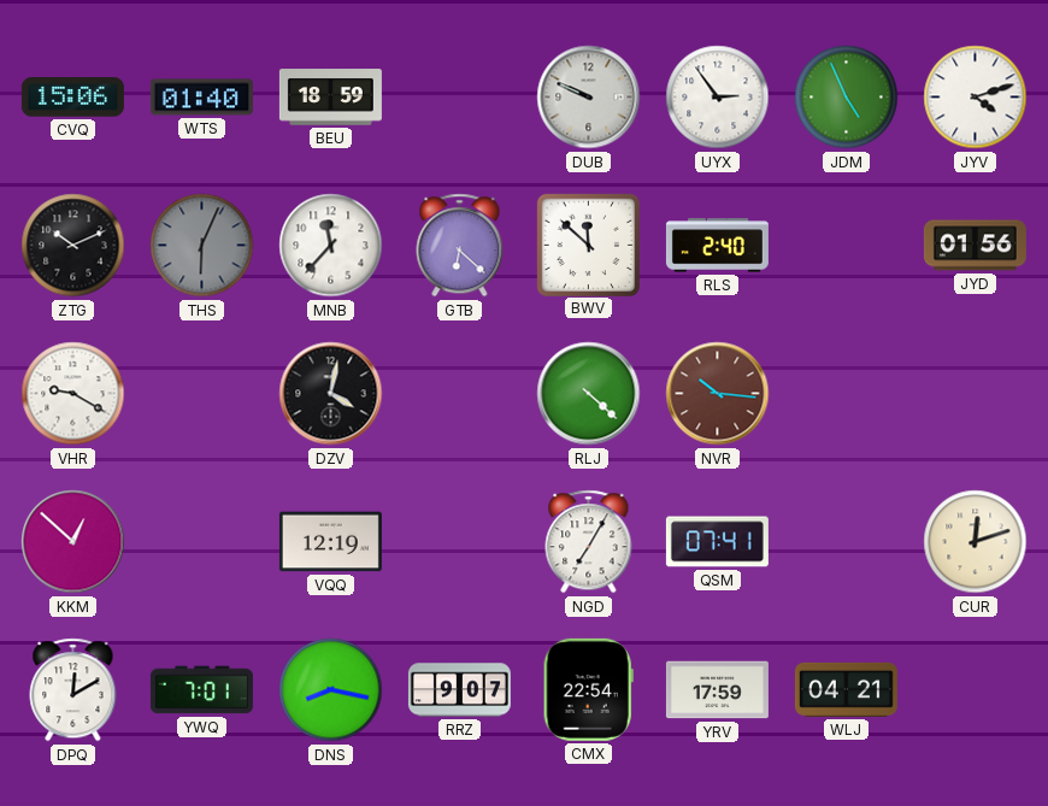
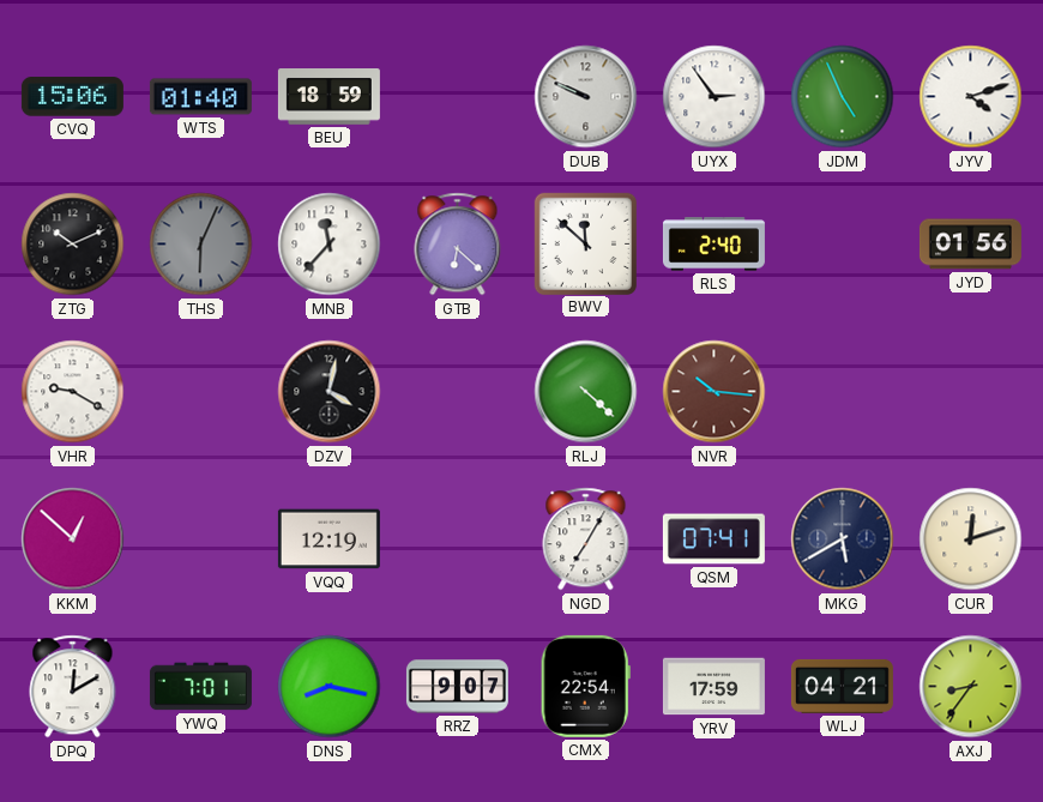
MKG: none -> 5:40
AXJ: none -> 8:36
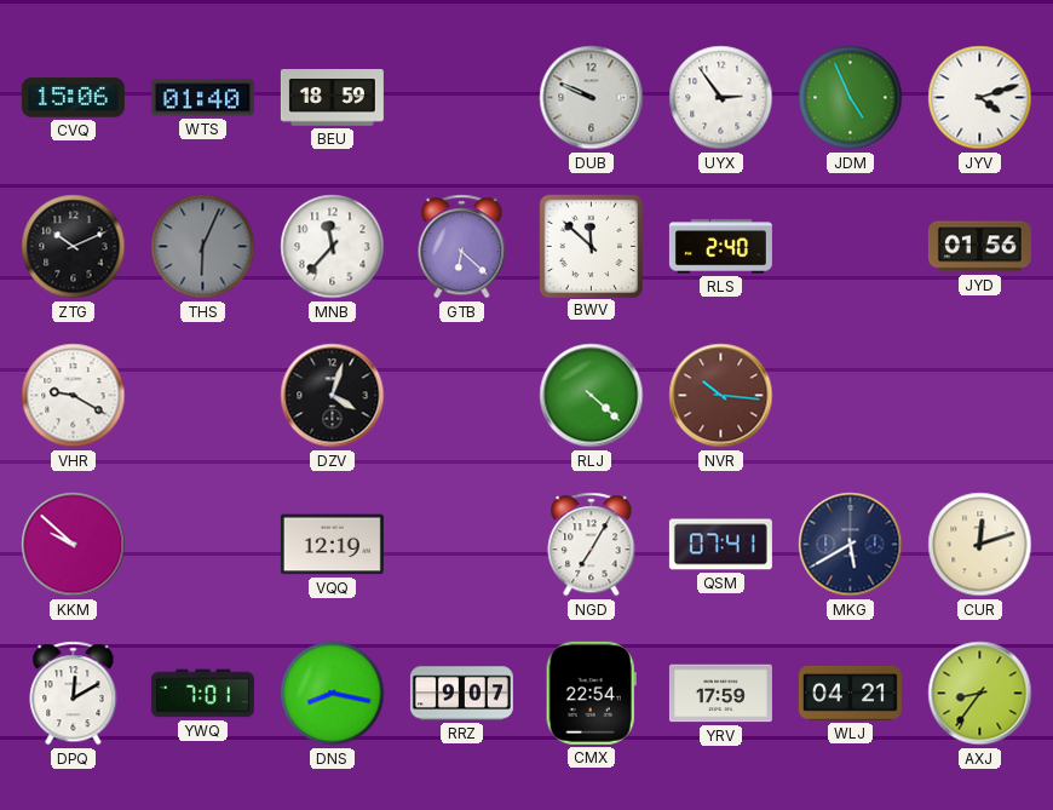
DZV: 4:02 -> 4:03
KKM: 12:52 -> 9:52
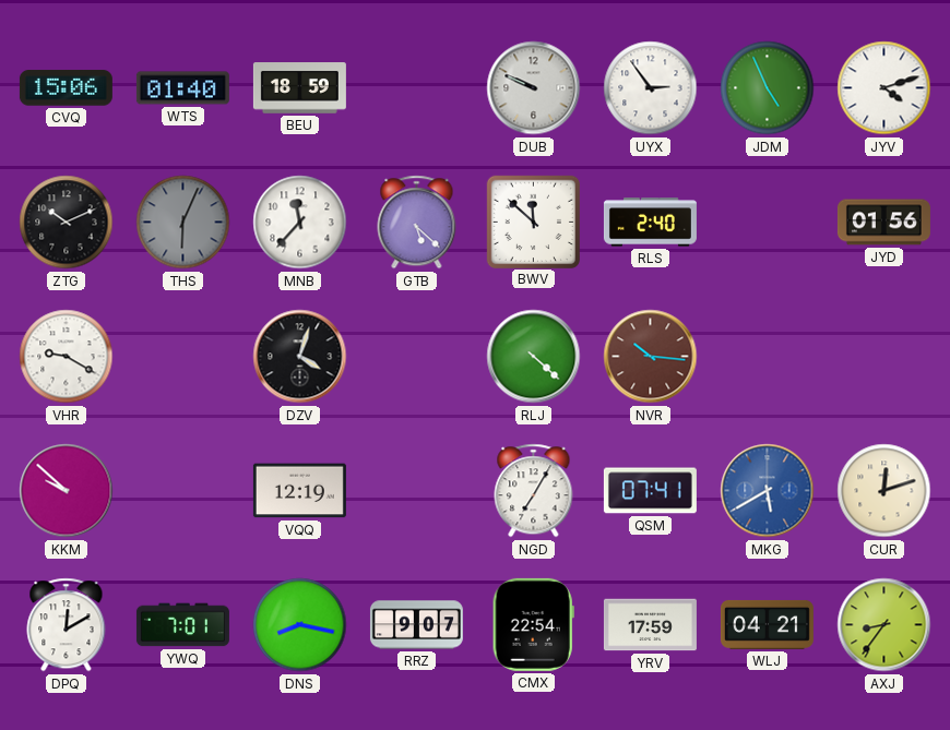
GTB: 6:22 -> 5:22
MKG dial: navy -> blue
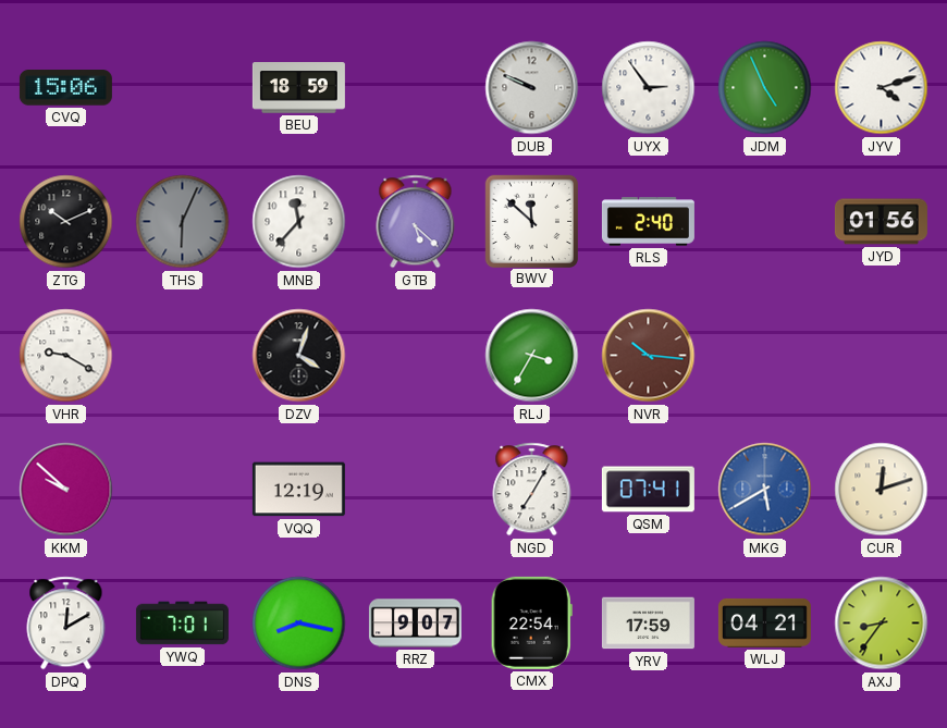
WTS: 01:40 -> none
RLJ: 4:22 -> 3:35
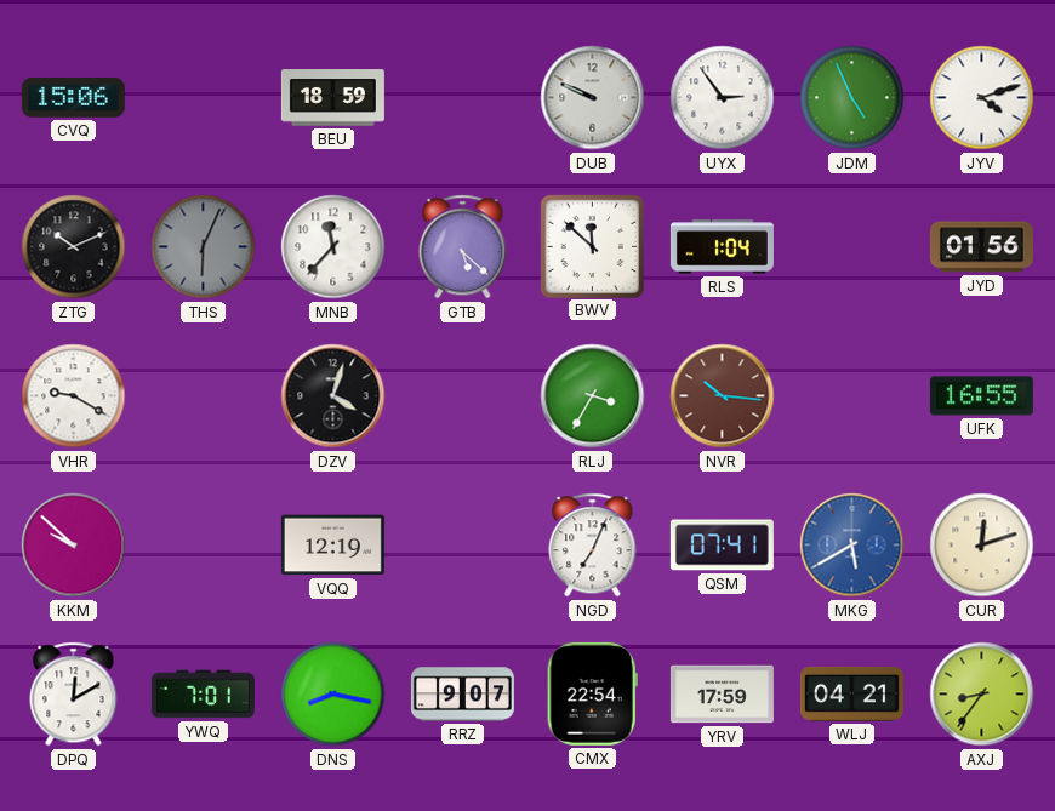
RLS: 2:40 -> 1:04
UFK: none -> 16:55
NGD: 7:05 -> 7:04
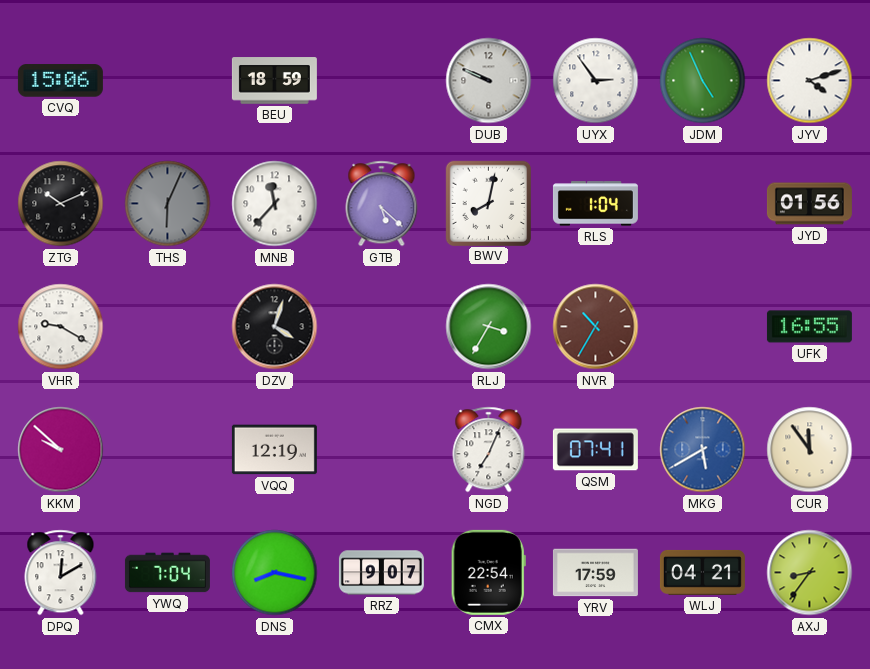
BWV: 11:52 -> 8:02
NVR: 10:16 -> 10:35
CUR: 12:12 -> 11:54
YWQ: 7:01 -> 7:04
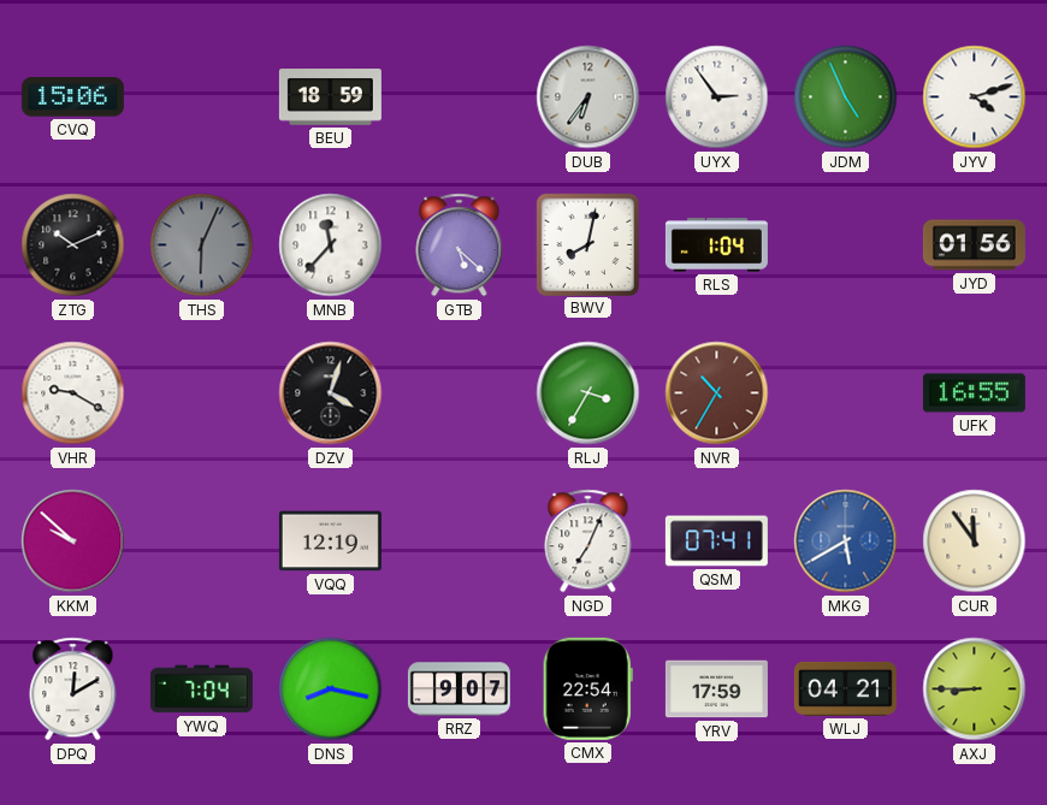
DUB: 9:49 -> 6:36
AXJ: 8:36 -> 8:45
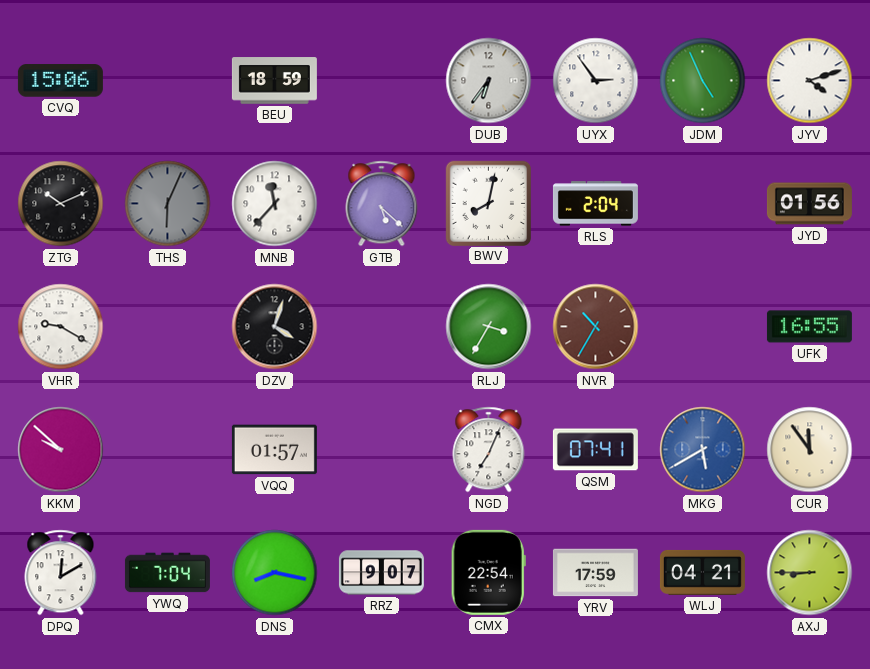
RLS: 1:04 -> 2:04
VQQ: 12:19 -> 01:57
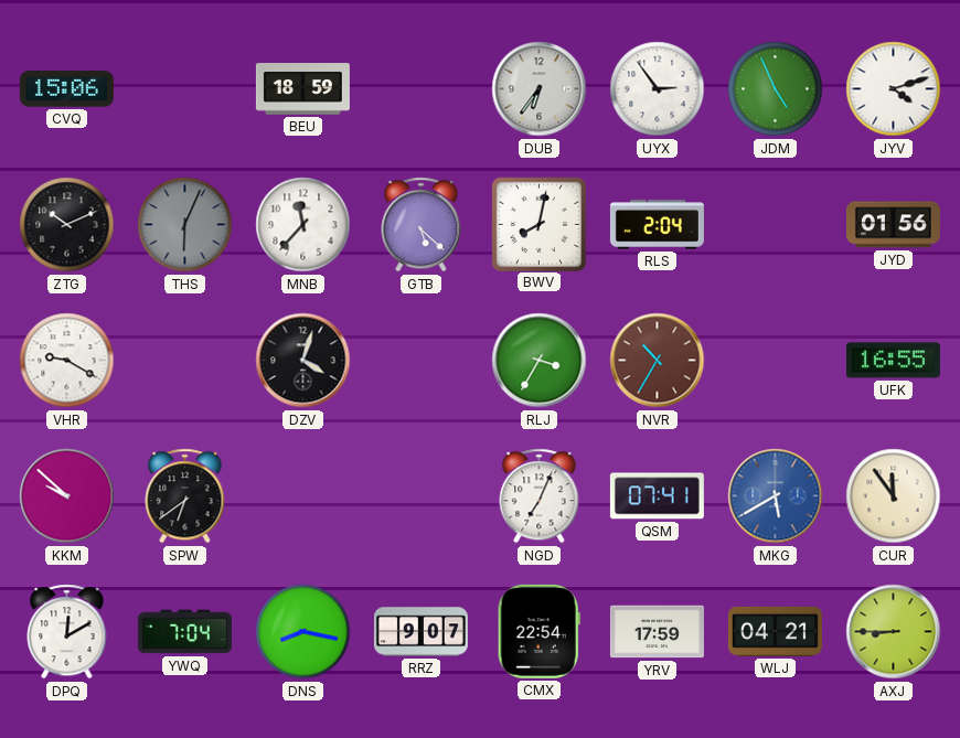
SPW: none -> 6:39
VQQ: 01:57 -> none
